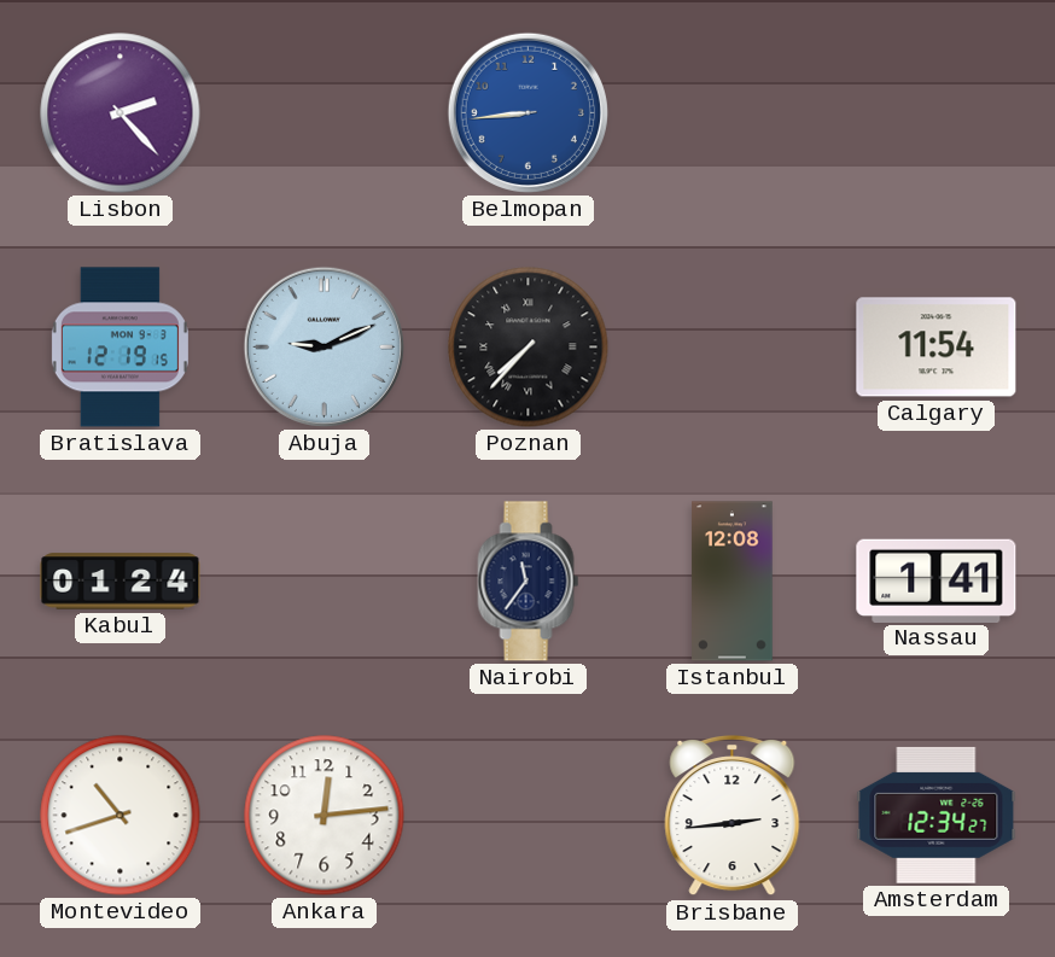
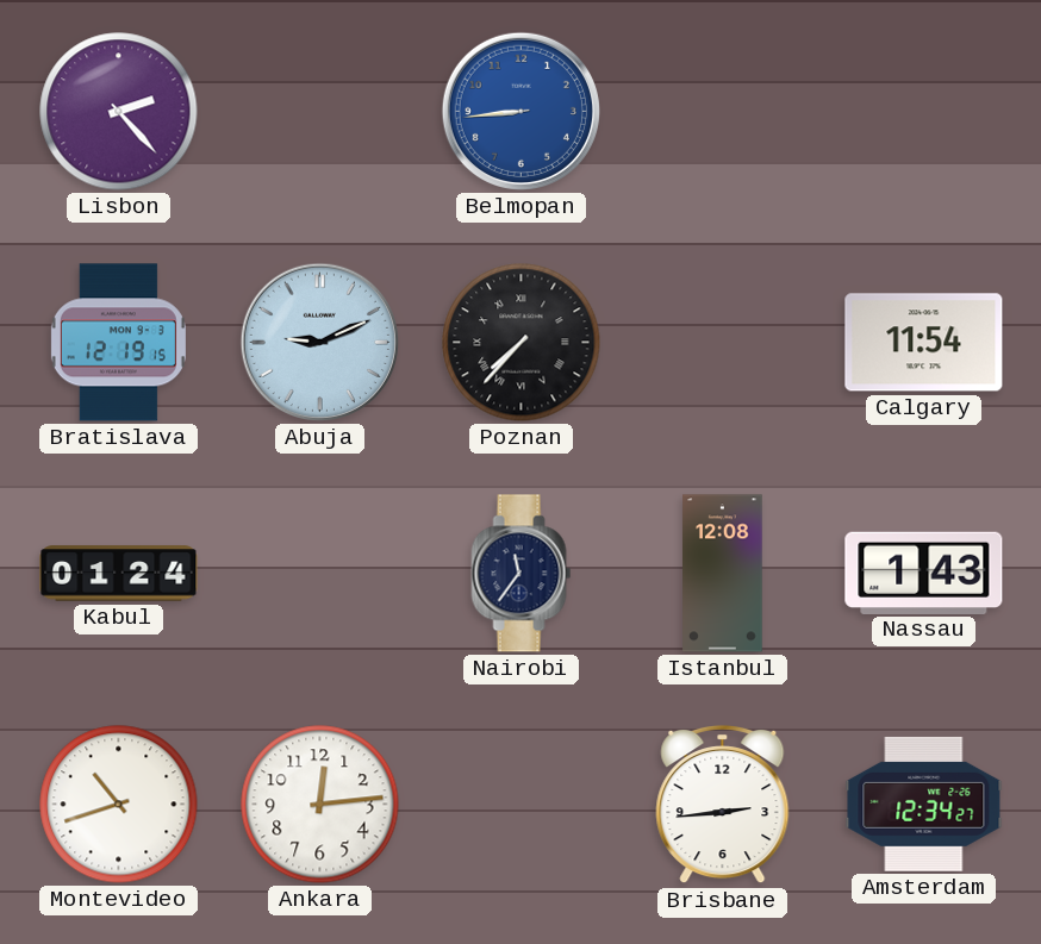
Nassau: 1:41 -> 1:43
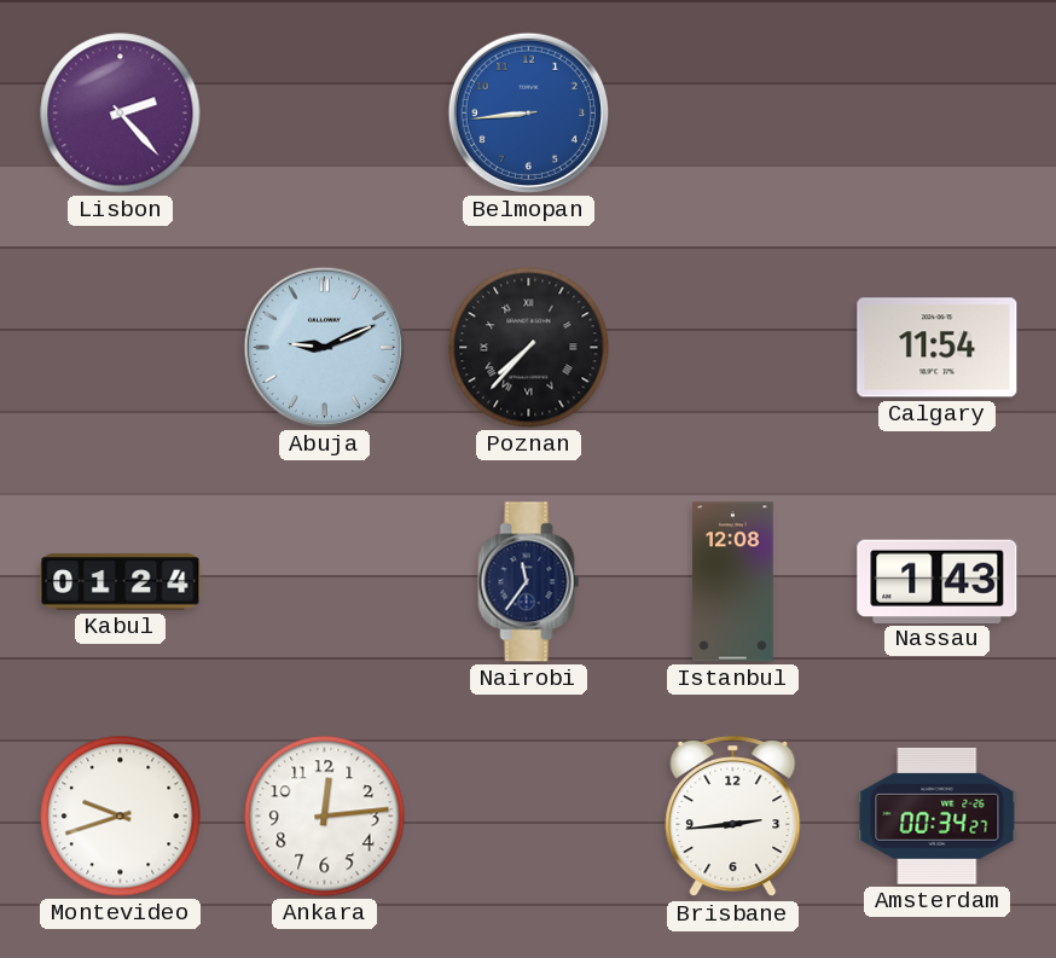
Bratislava: 12:19 -> none
Montevideo: 10:42 -> 9:42
Amsterdam: 12:34 -> 00:34
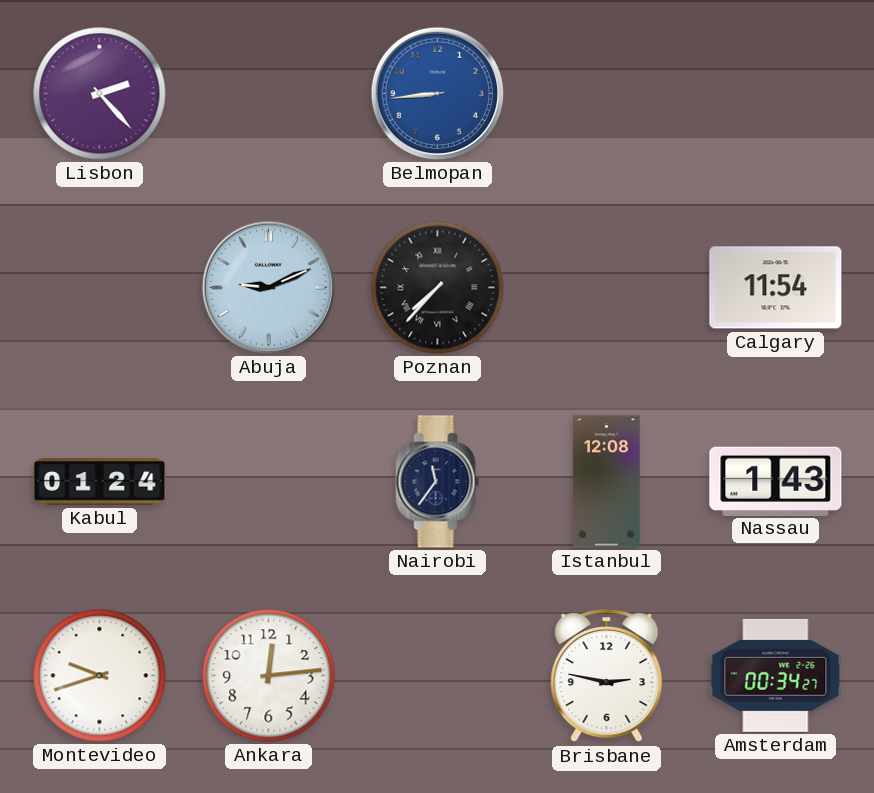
Brisbane: 2:44 -> 2:47
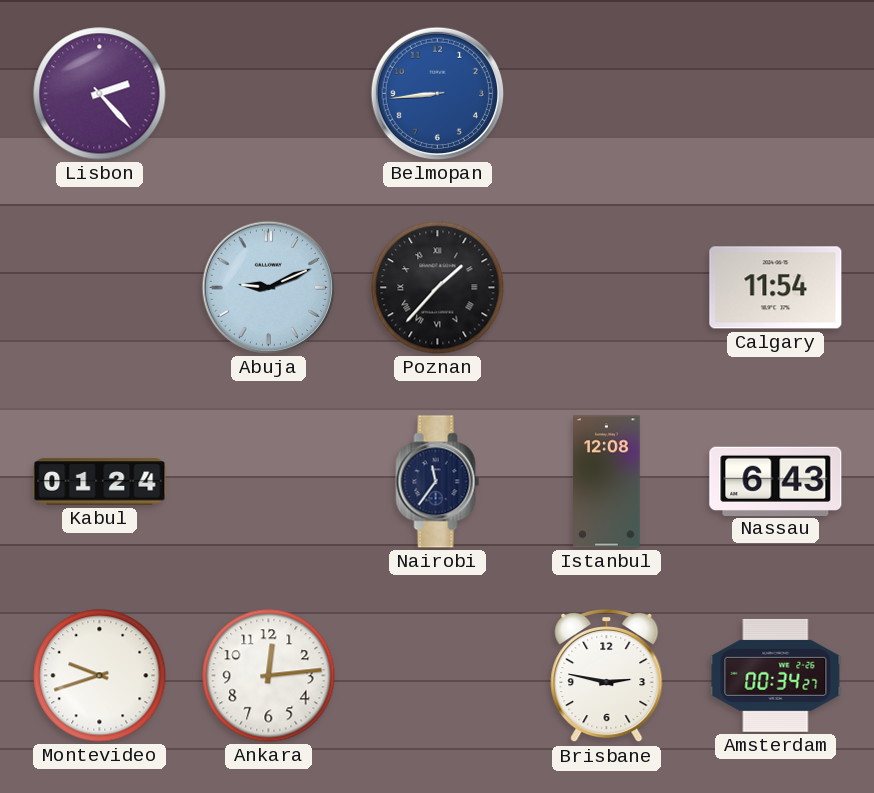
Poznan: 7:37 -> 1:37
Nassau: 1:43 -> 6:43
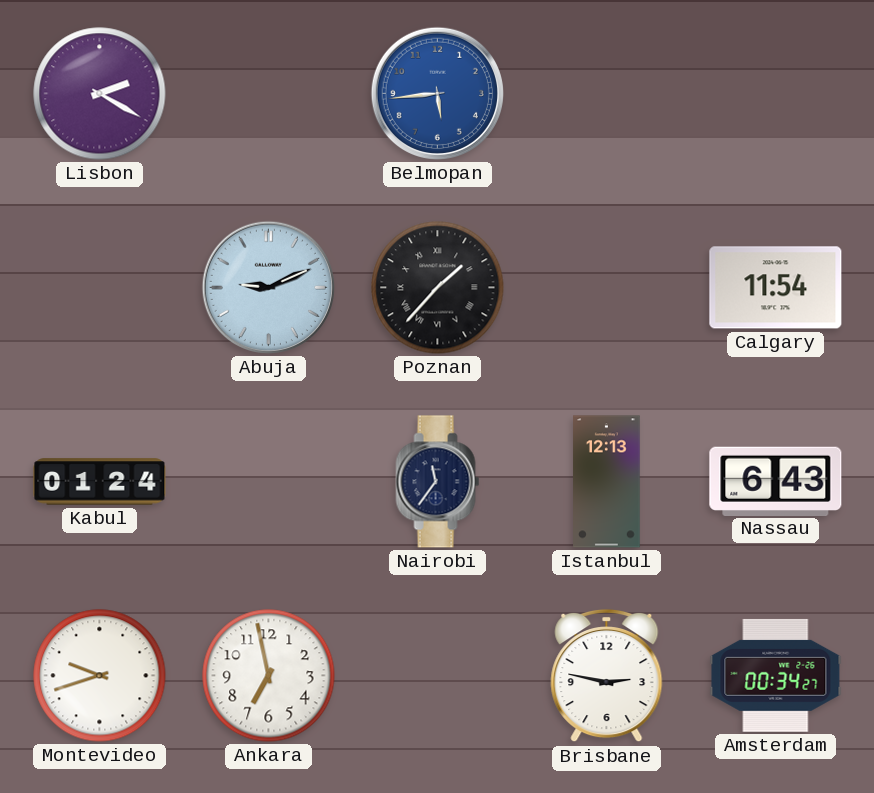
Lisbon: 2:23 -> 2:20
Belmopan: 8:44 -> 5:44
Istanbul: 12:08 -> 12:13
Ankara: 12:14 -> 6:58
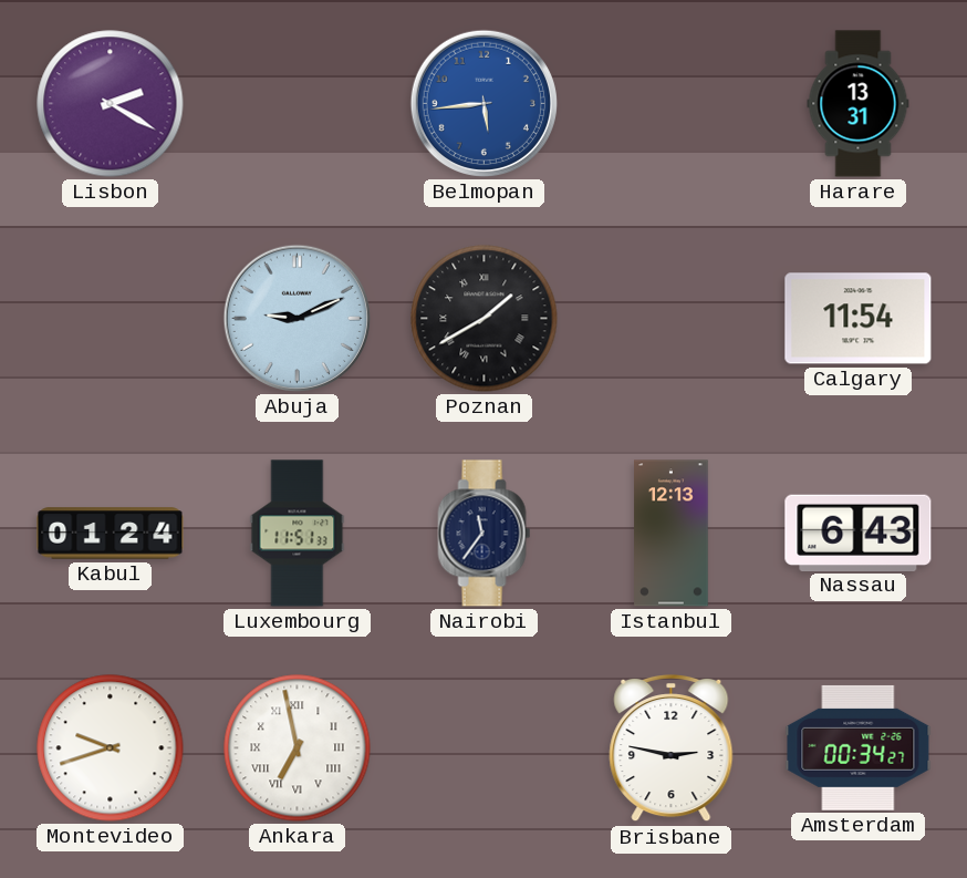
Harare: none -> 13:31
Poznan: 1:37 -> 1:40
Luxembourg: none -> 11:51
Ankara numerals: Arabic -> Roman
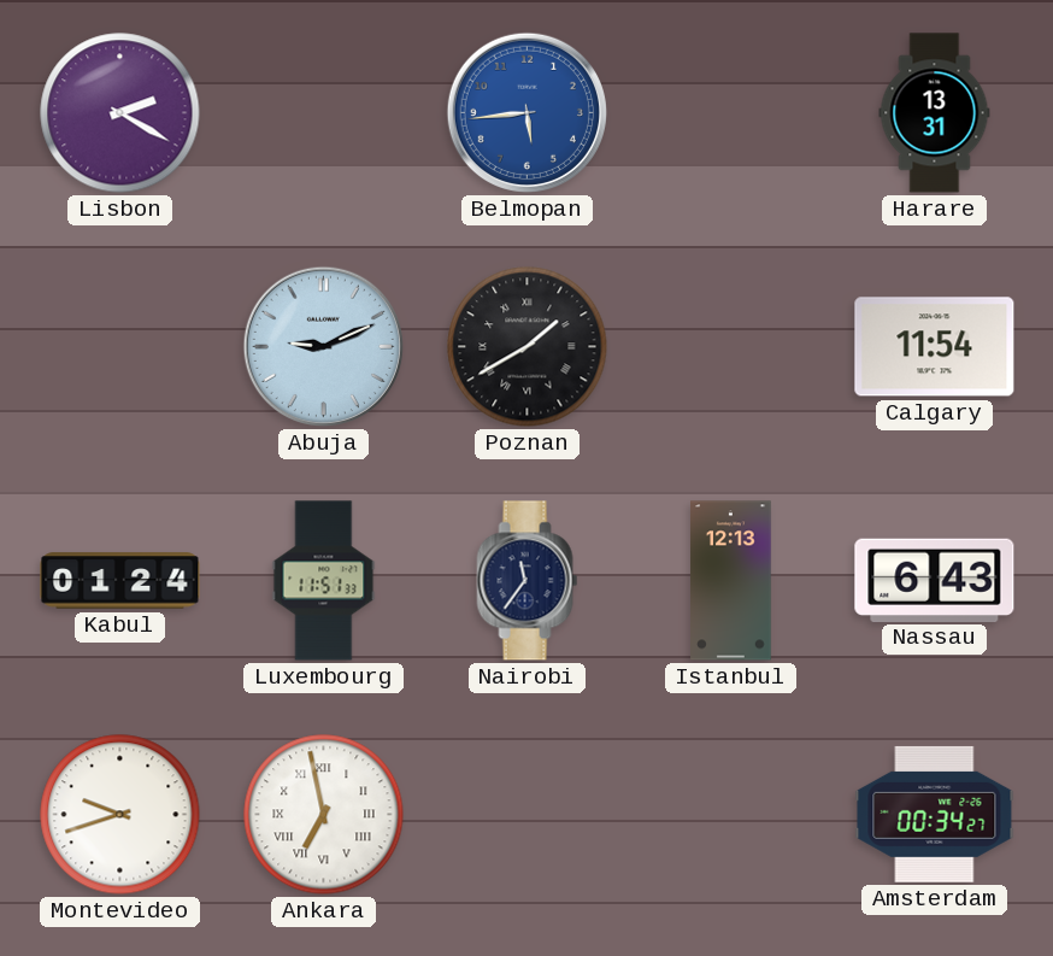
Brisbane: 2:47 -> none
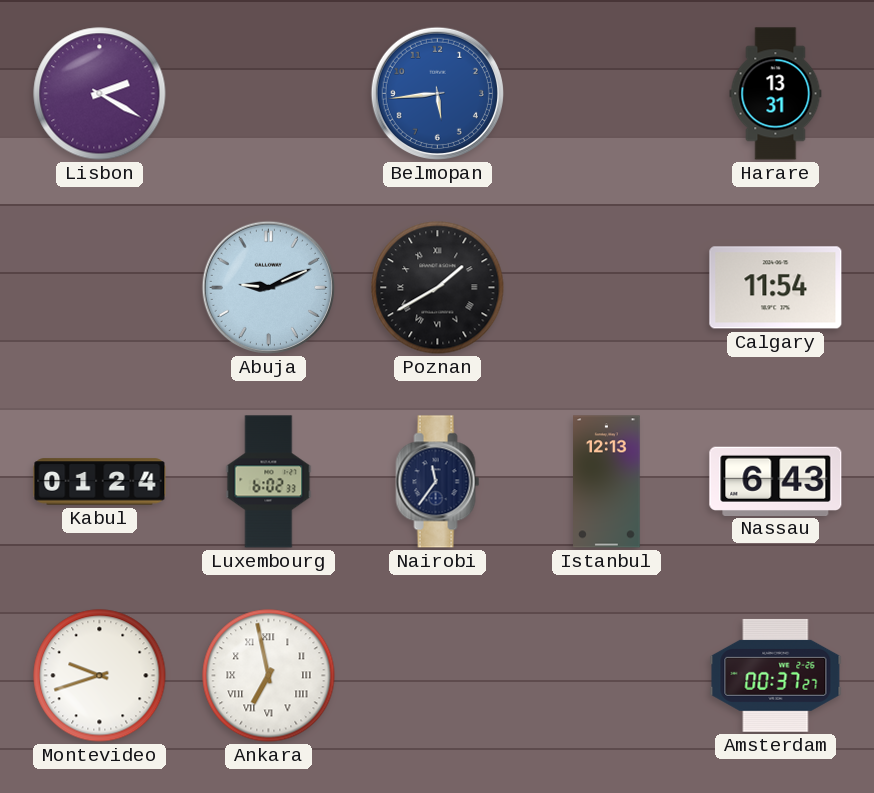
Luxembourg: 11:51 -> 6:02
Amsterdam: 00:34 -> 00:37
